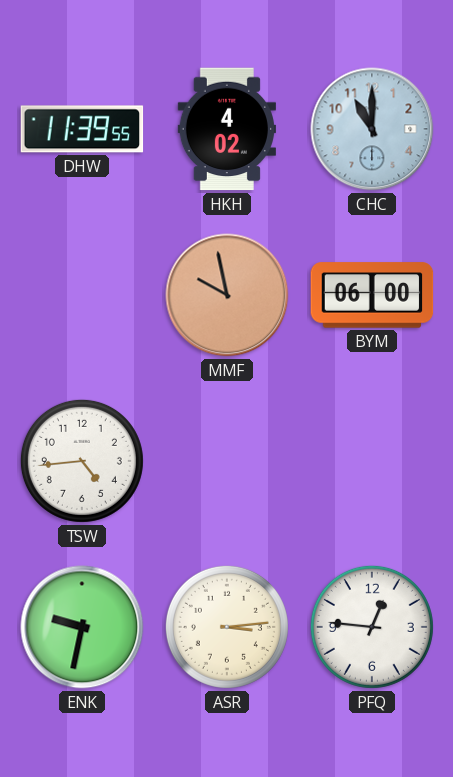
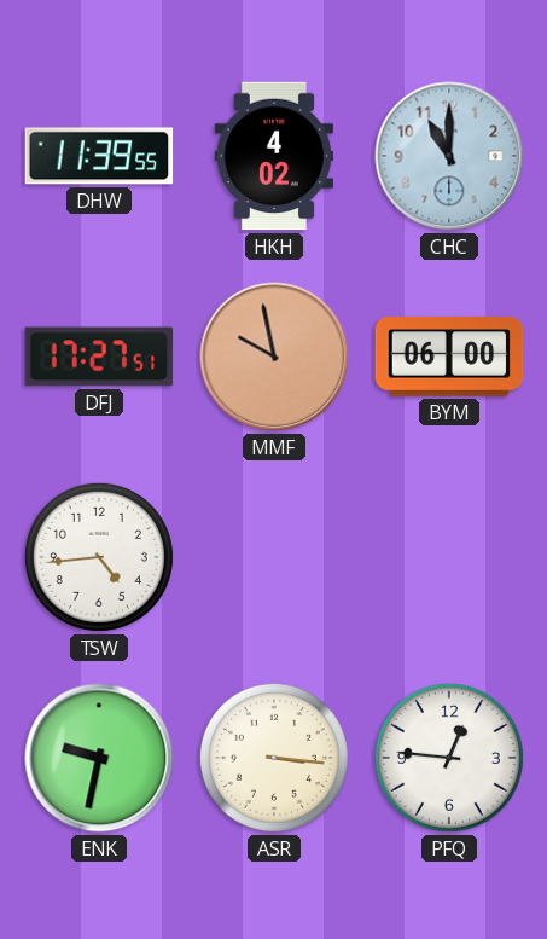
DFJ: none -> 17:27
ASR: 3:14 -> 3:16
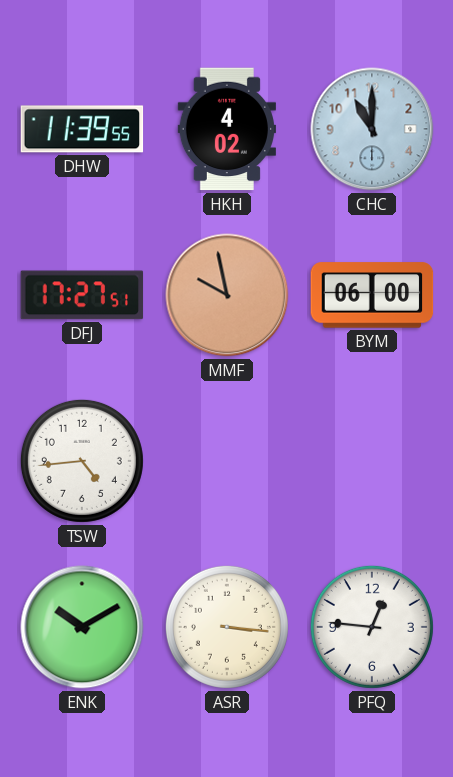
ENK: 9:32 -> 10:10
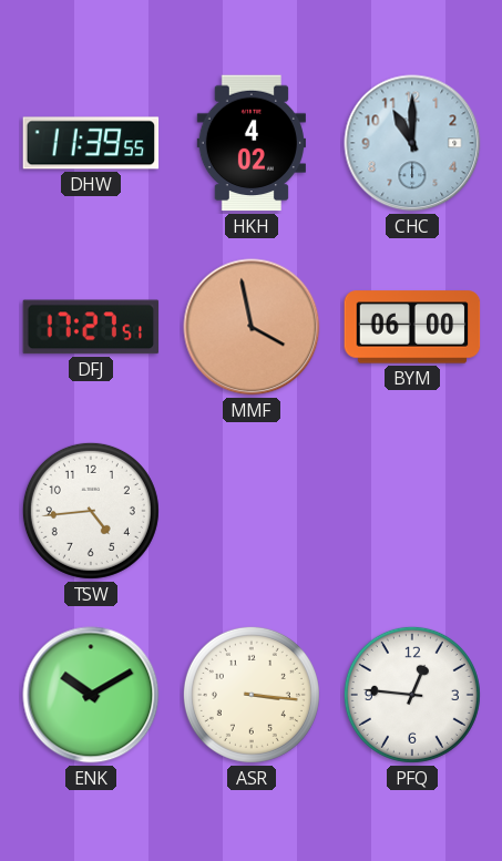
MMF: 9:58 -> 3:58
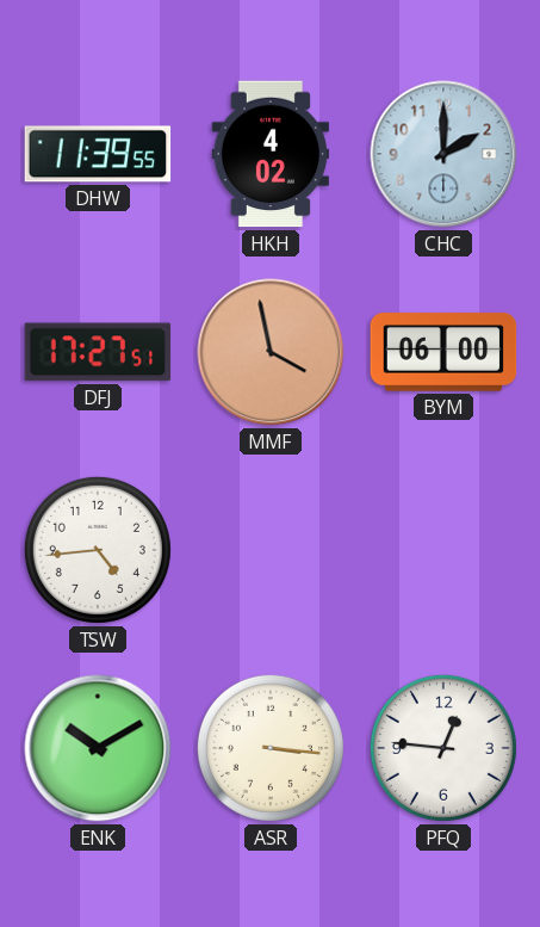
CHC: 11:00 -> 2:00
